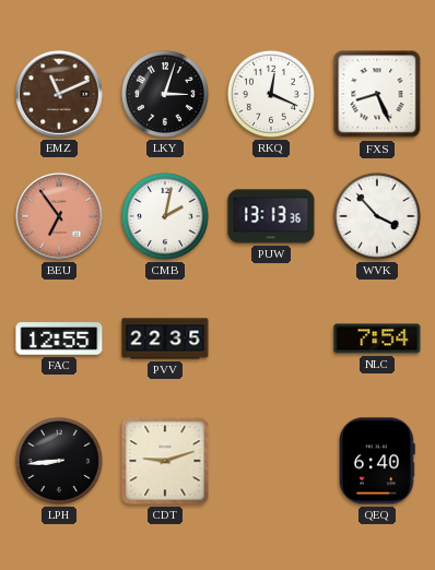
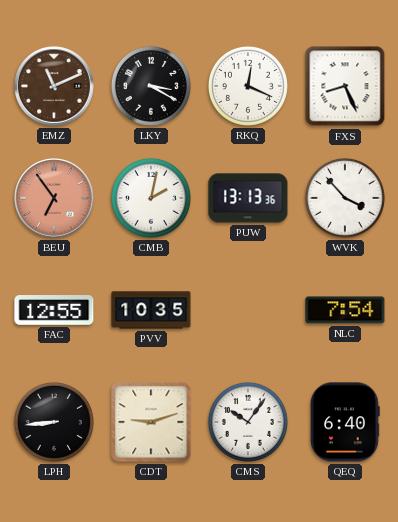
LKY: 3:03 -> 3:20
PVV: 22:35 -> 10:35
CMS: none -> 10:06
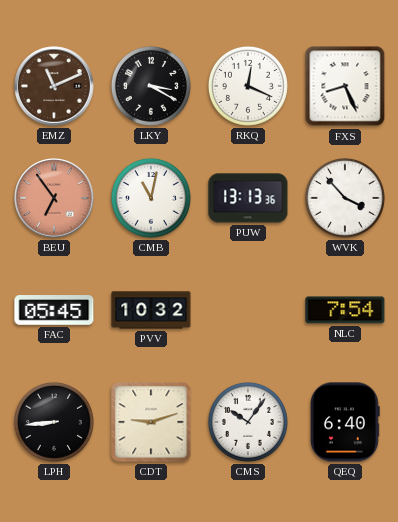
CMB: 2:02 -> 11:02
FAC: 12:55 -> 05:45
PVV: 10:35 -> 10:32
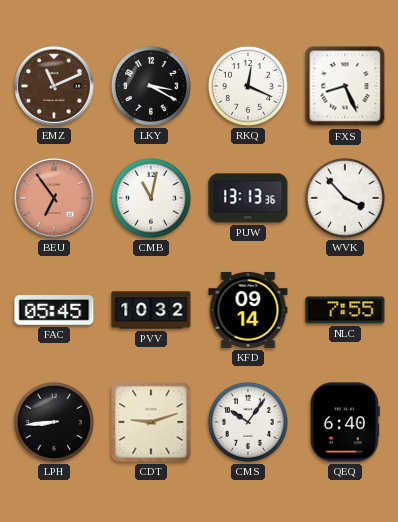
KFD: none -> 09:14
NLC: 7:54 -> 7:55
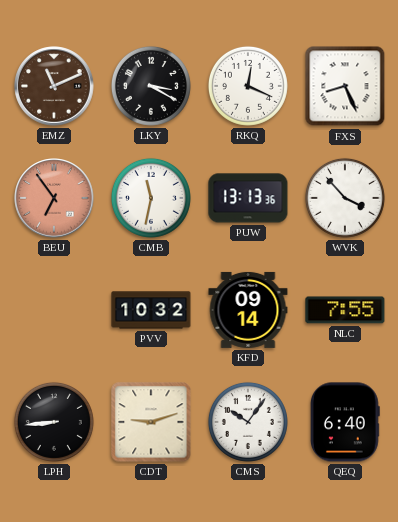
CMB: 11:02 -> 11:32
FAC: 05:45 -> none
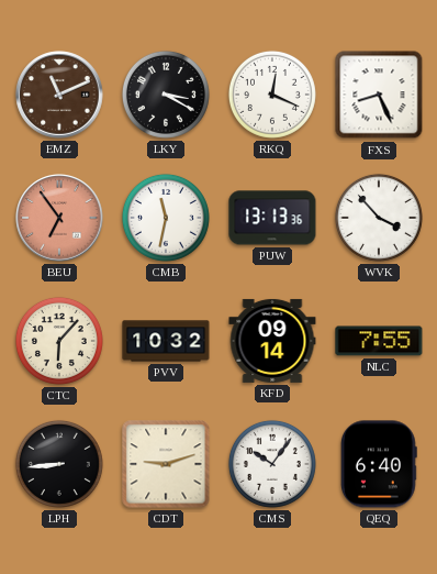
CTC: none -> 6:07
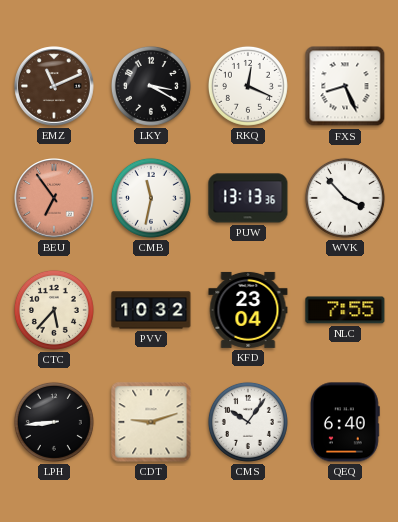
CTC: 6:07 -> 5:37
KFD: 09:14 -> 23:04
